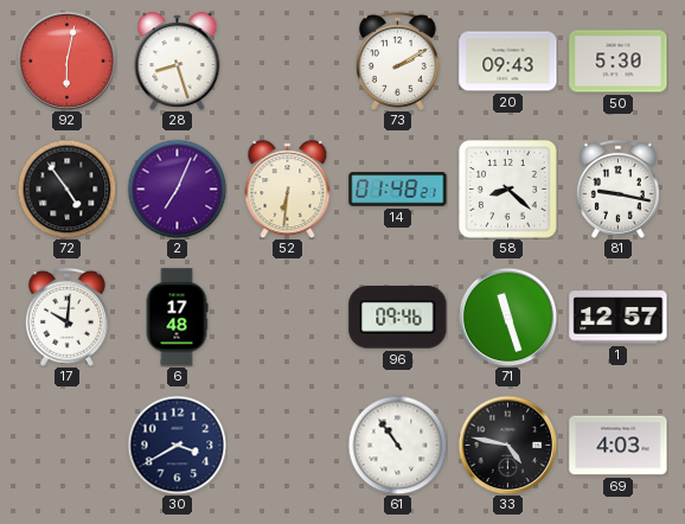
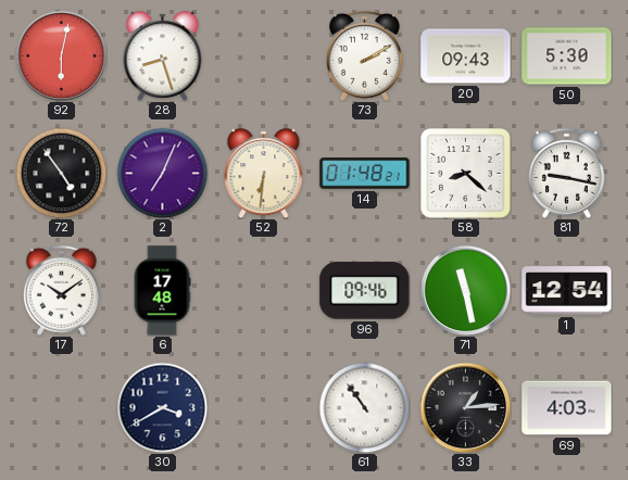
17: 10:01 -> 10:09
71: 11:27 -> 11:28
1: 12:57 -> 12:54
33: 4:47 -> 1:14
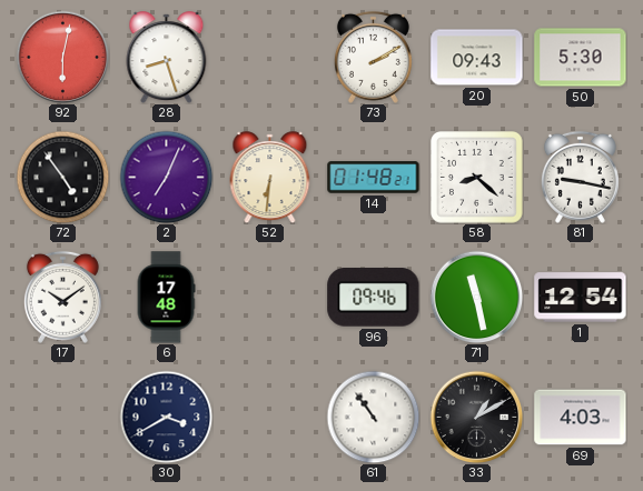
33: 1:14 -> 1:10
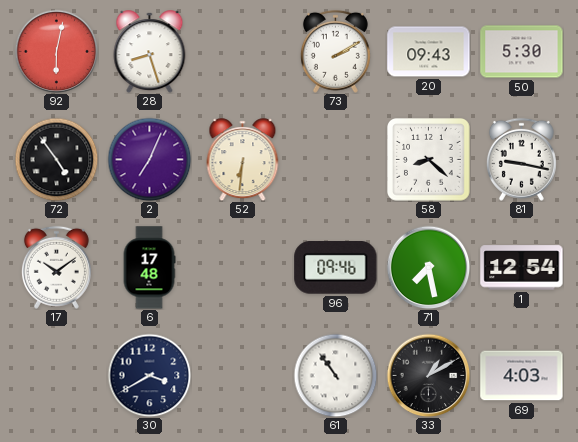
14: 01:48 -> none
71: 11:28 -> 7:28
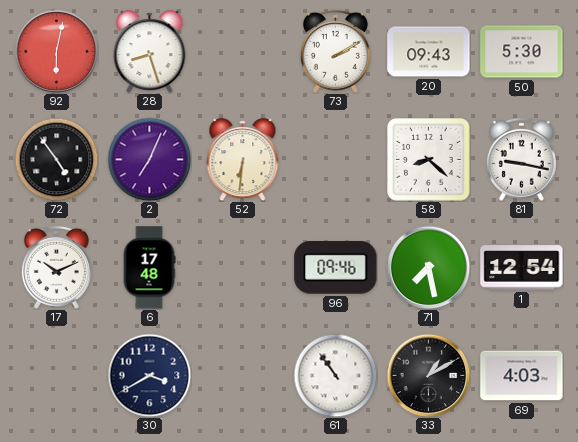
17: 10:09 -> 10:11
